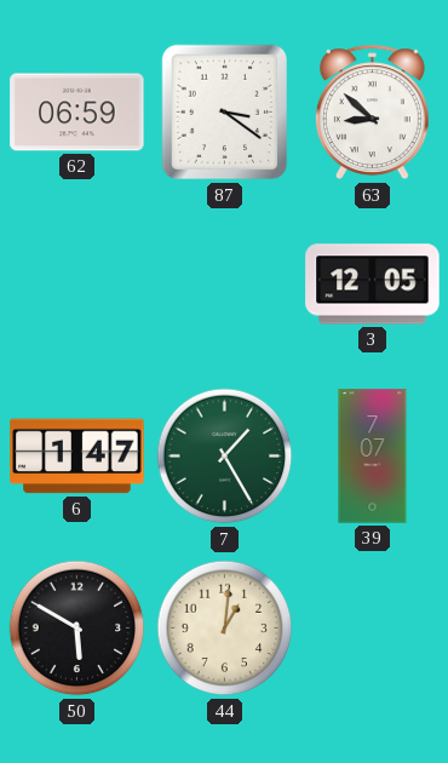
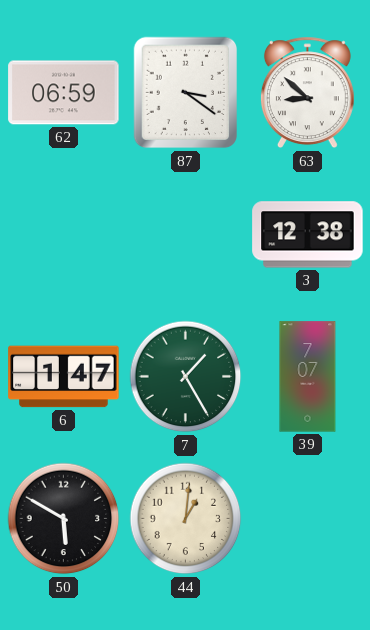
3: 12:05 -> 12:38
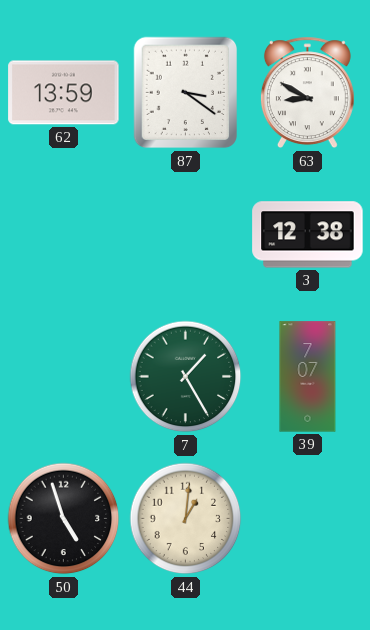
62: 06:59 -> 13:59
63: 8:52 -> 8:50
6: 1:47 -> none
50: 5:50 -> 4:57
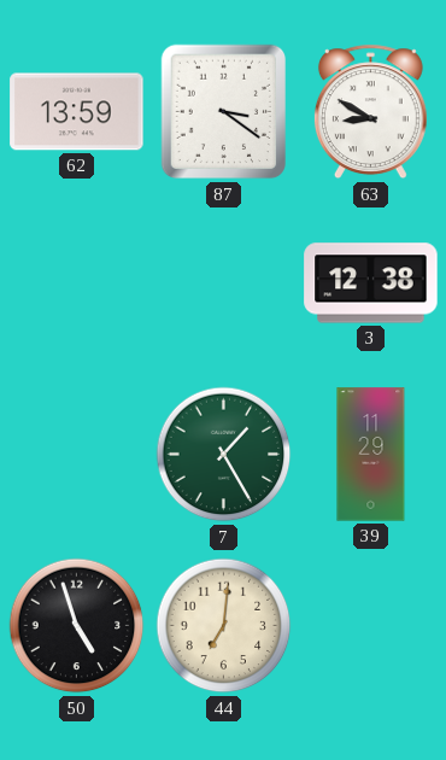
39: 7:07 -> 11:29
44: 1:01 -> 7:01
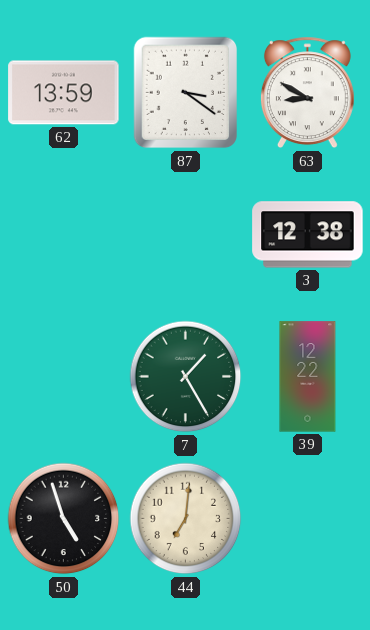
39: 11:29 -> 12:22
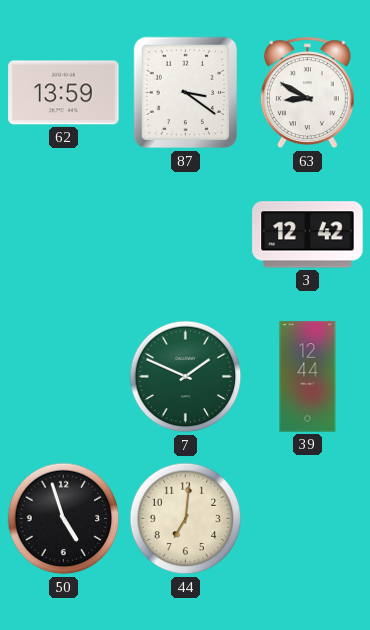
3: 12:38 -> 12:42
7: 1:25 -> 1:49
39: 12:22 -> 12:44
